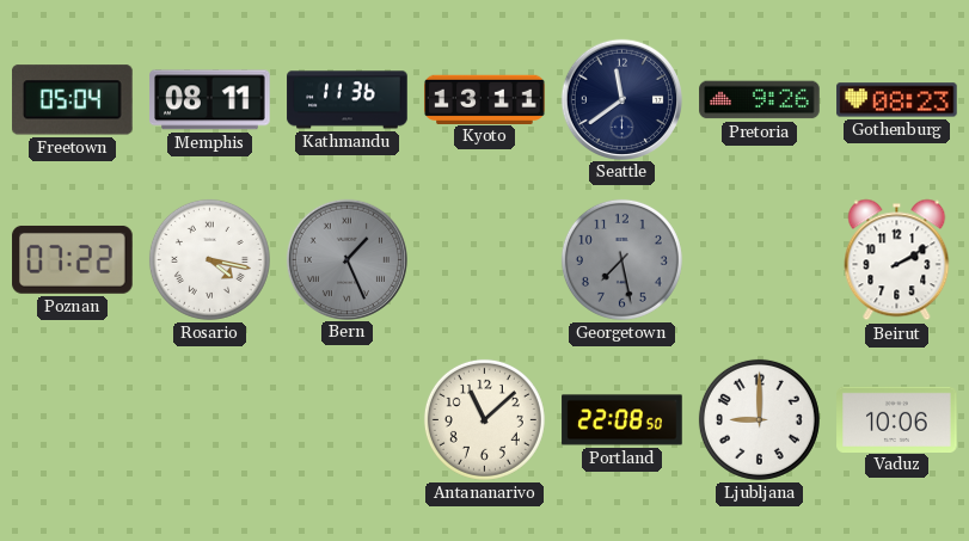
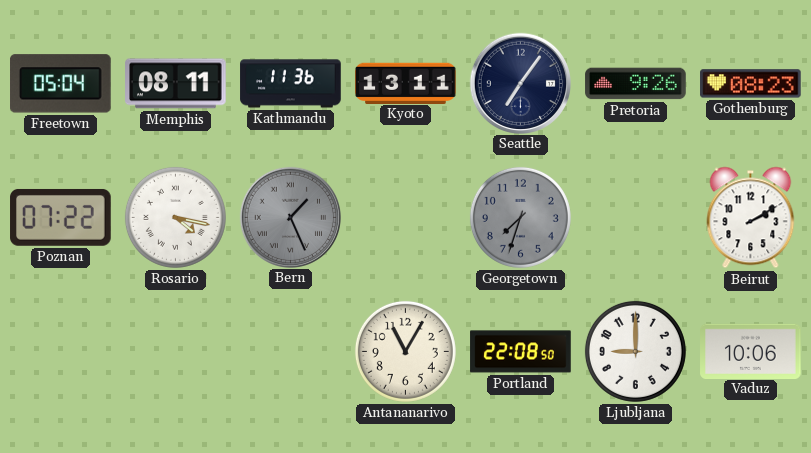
Seattle: 11:39 -> 7:06
Georgetown: 7:28 -> 7:33
Antananarivo: 11:08 -> 11:05
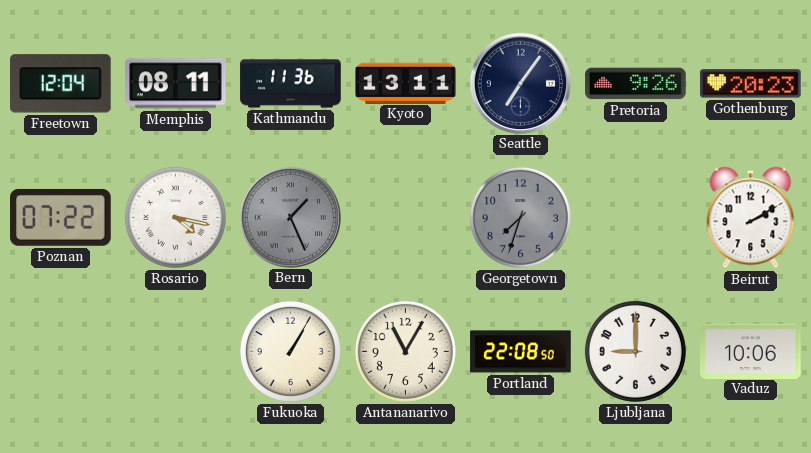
Freetown: 05:04 -> 12:04
Gothenburg: 08:23 -> 20:23
Fukuoka: none -> 1:05
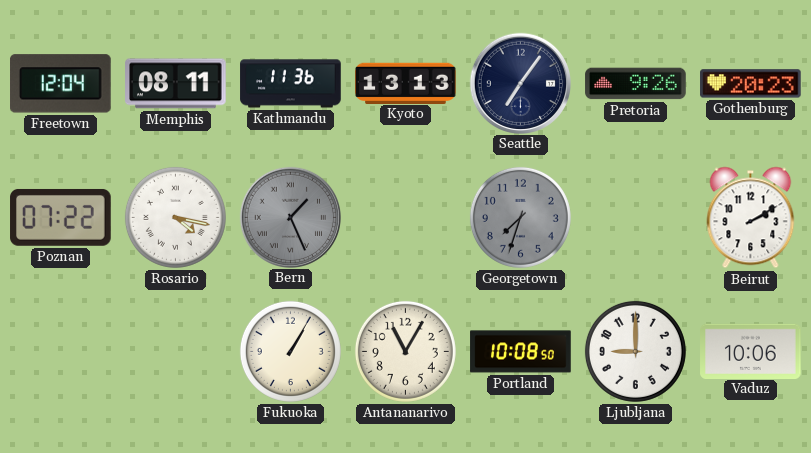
Kyoto: 13:11 -> 13:13
Portland: 22:08 -> 10:08
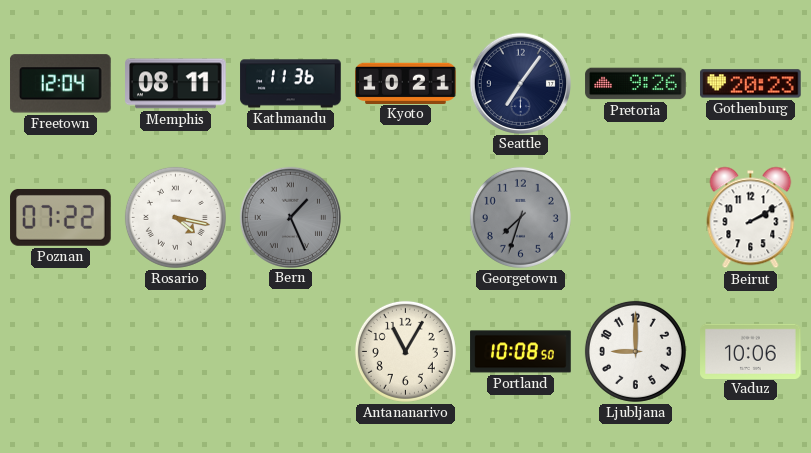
Kyoto: 13:13 -> 10:21
Fukuoka: 1:05 -> none
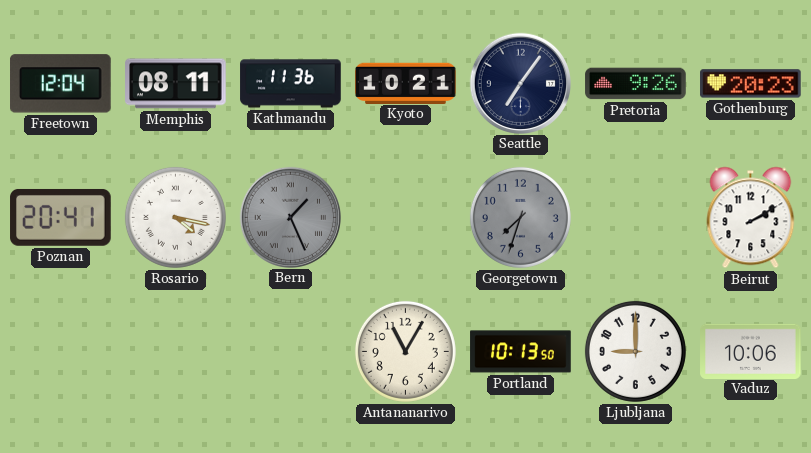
Poznan: 07:22 -> 20:41
Portland: 10:08 -> 10:13
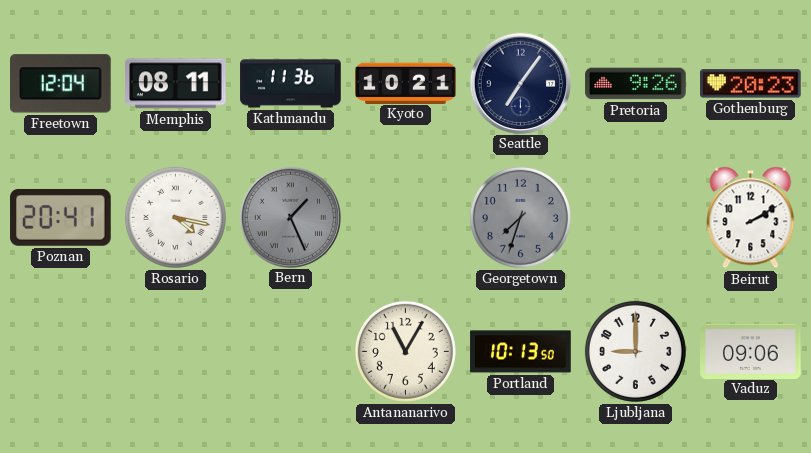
Vaduz: 10:06 -> 09:06
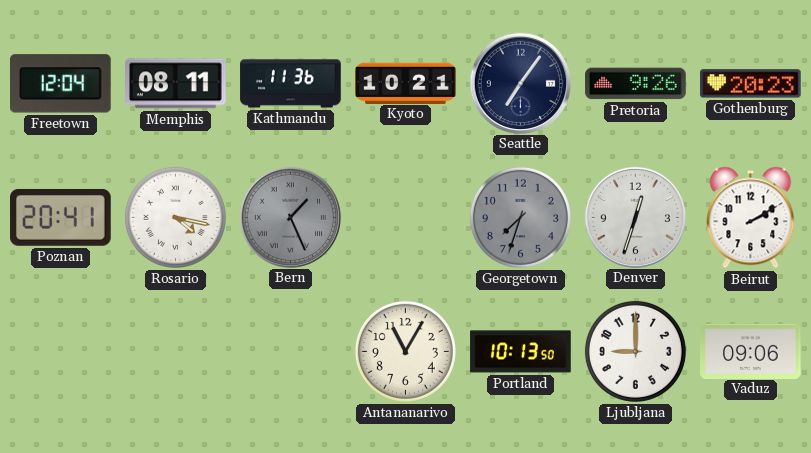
Denver: none -> 12:33
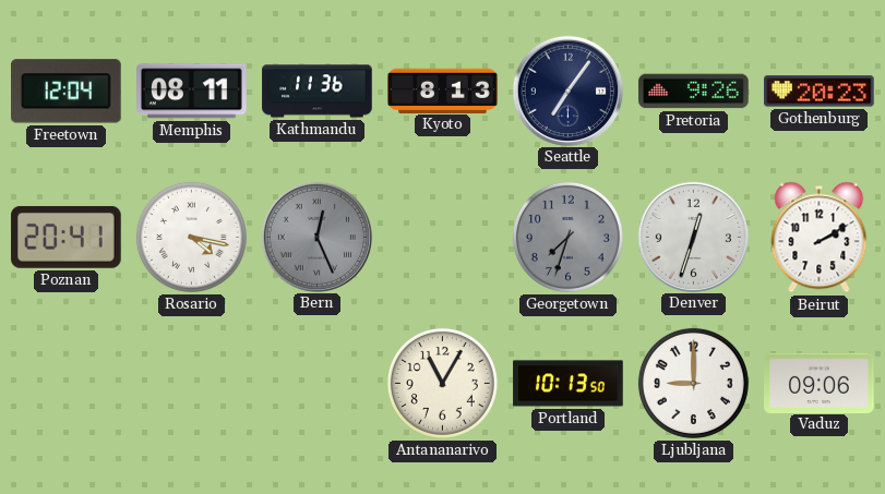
Kyoto: 10:21 -> 8:13
Bern: 1:26 -> 12:26
